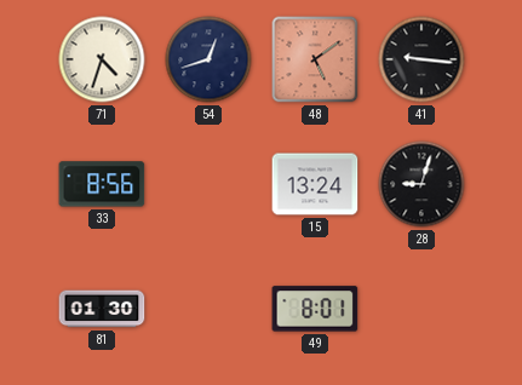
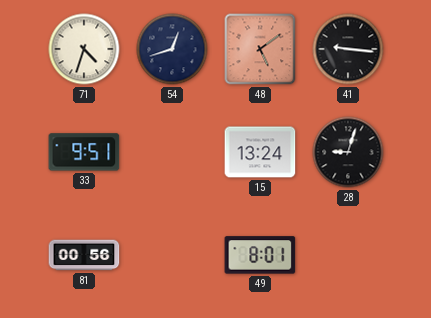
33: 8:56 -> 9:51
81: 01:30 -> 00:56
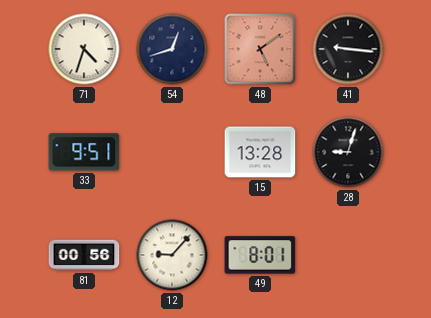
15: 13:24 -> 13:28
12: none -> 9:07
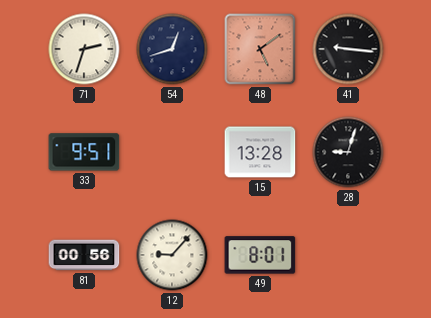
71: 4:33 -> 2:33
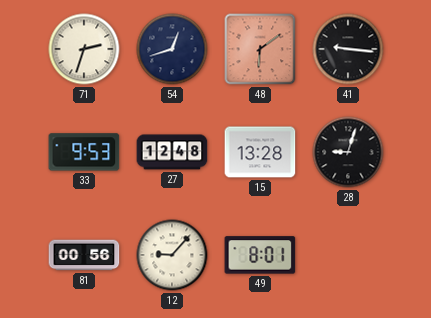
48: 5:09 -> 6:09
33: 9:51 -> 9:53
27: none -> 12:48
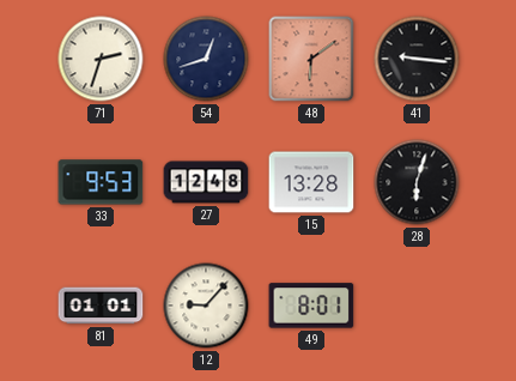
28: 9:03 -> 6:03
81: 00:56 -> 01:01
